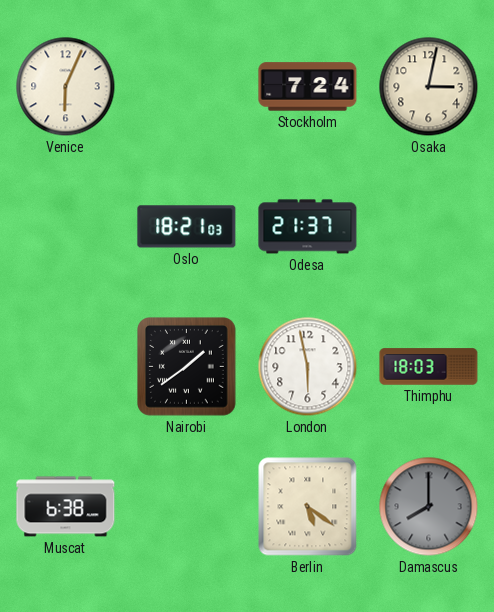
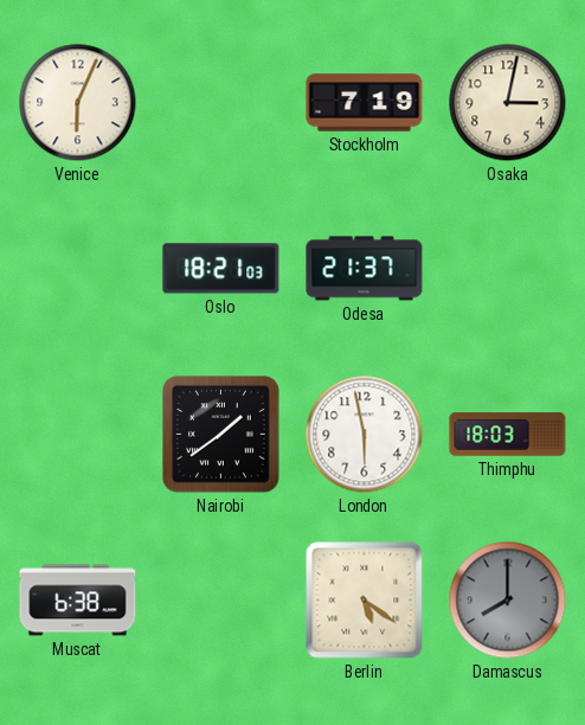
Stockholm: 7:24 -> 7:19
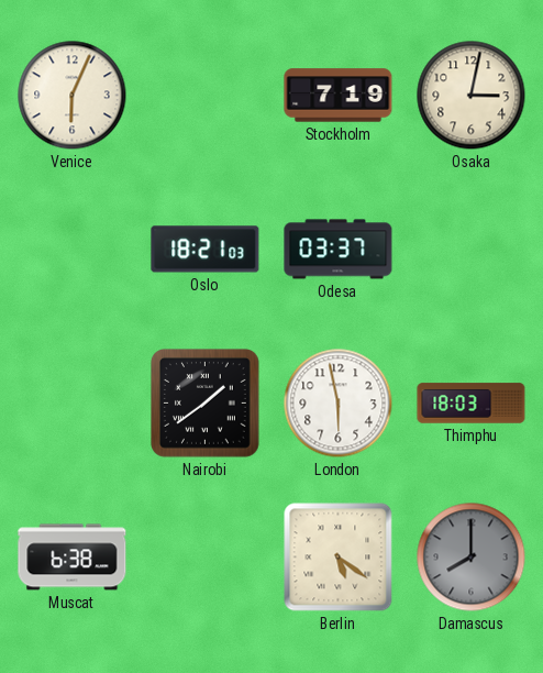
Odesa: 21:37 -> 03:37
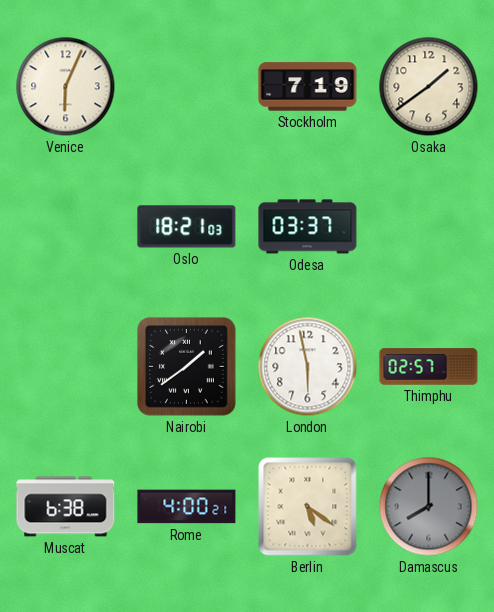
Osaka: 3:02 -> 1:39
Thimphu: 18:03 -> 02:57
Rome: none -> 4:00
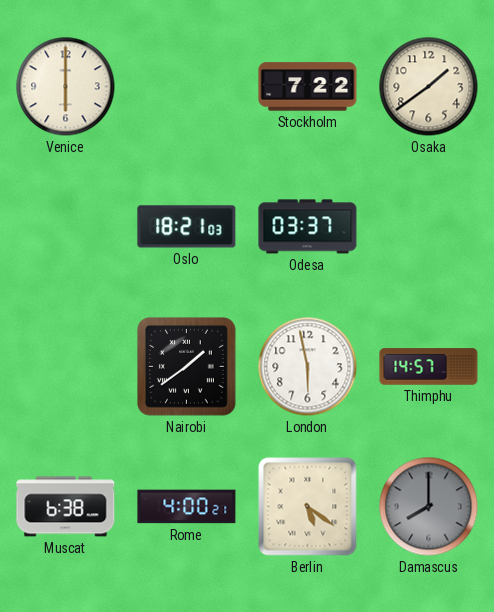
Venice: 6:04 -> 6:00
Stockholm: 7:19 -> 7:22
Thimphu: 02:57 -> 14:57
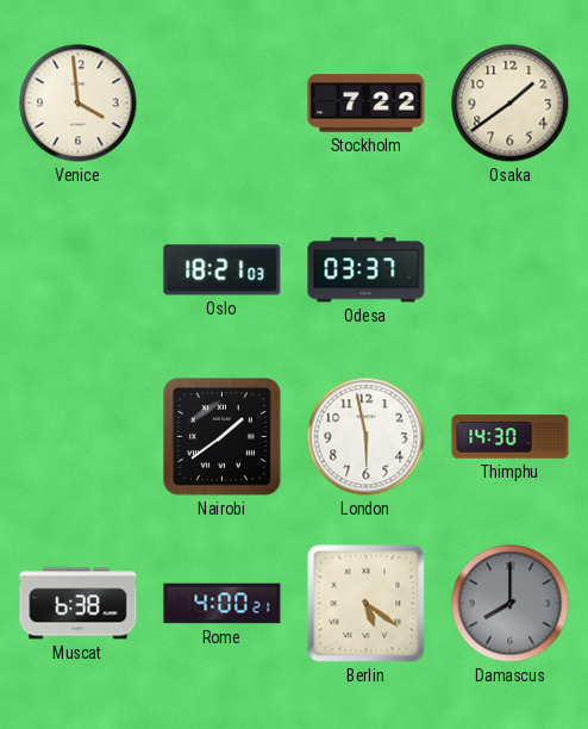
Venice: 6:00 -> 3:59
Thimphu: 14:57 -> 14:30
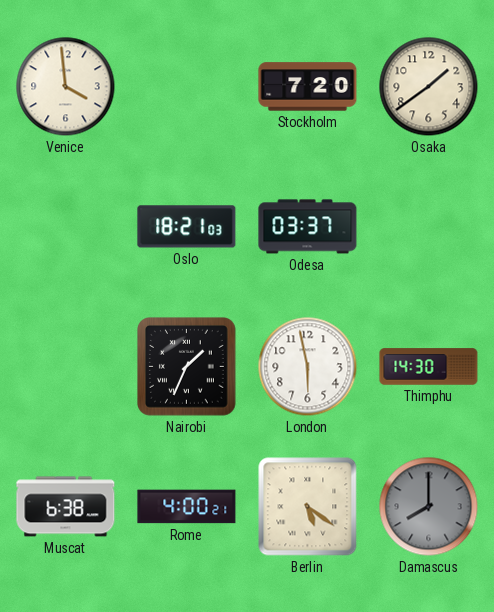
Stockholm: 7:22 -> 7:20
Nairobi: 1:39 -> 1:34
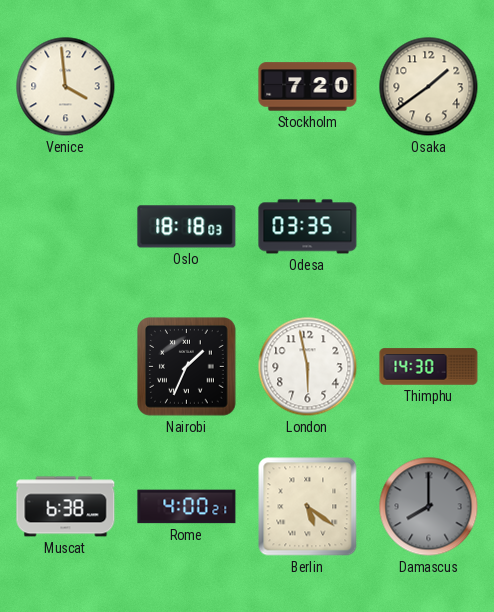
Oslo: 18:21 -> 18:18
Odesa: 03:37 -> 03:35
